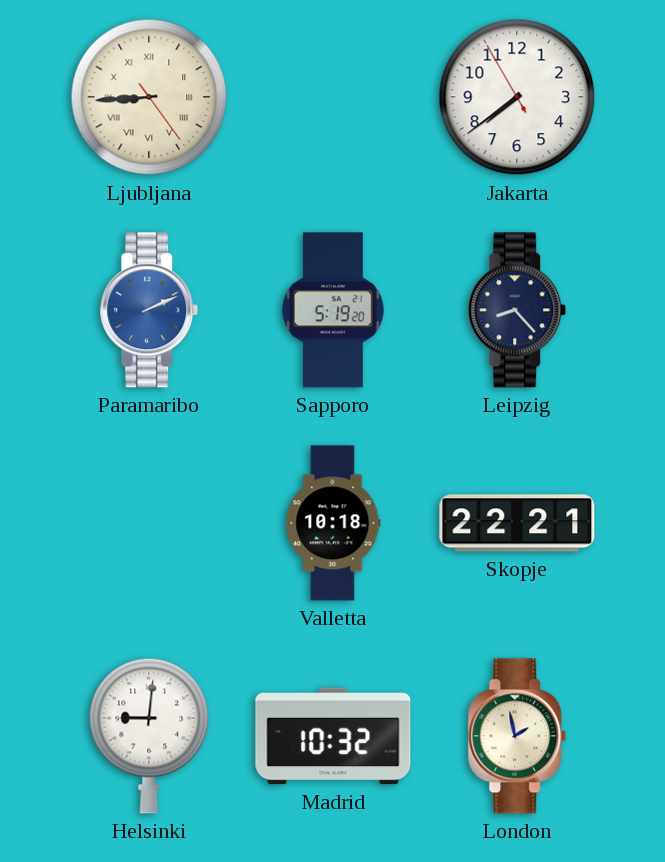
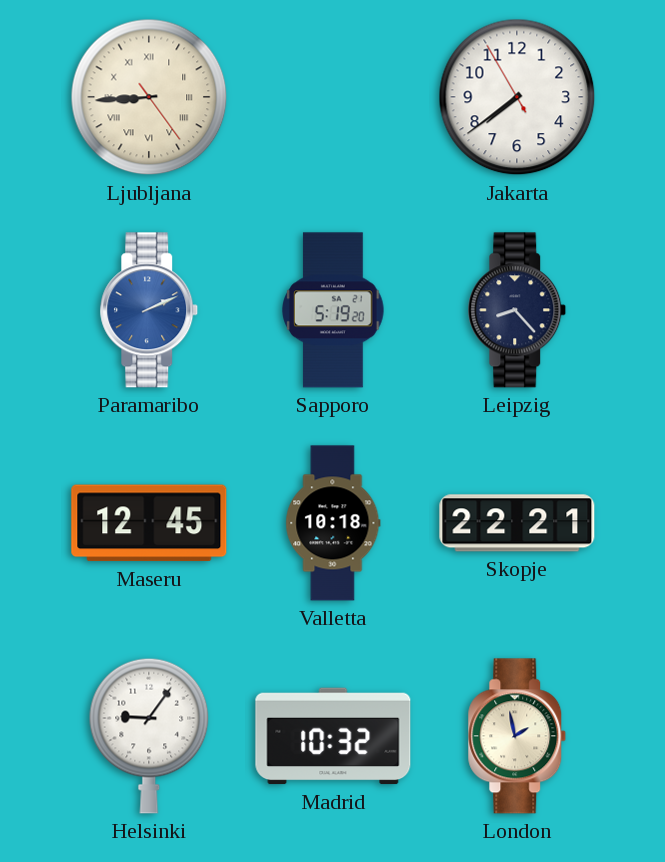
Maseru: none -> 12:45
Helsinki: 9:01 -> 9:06
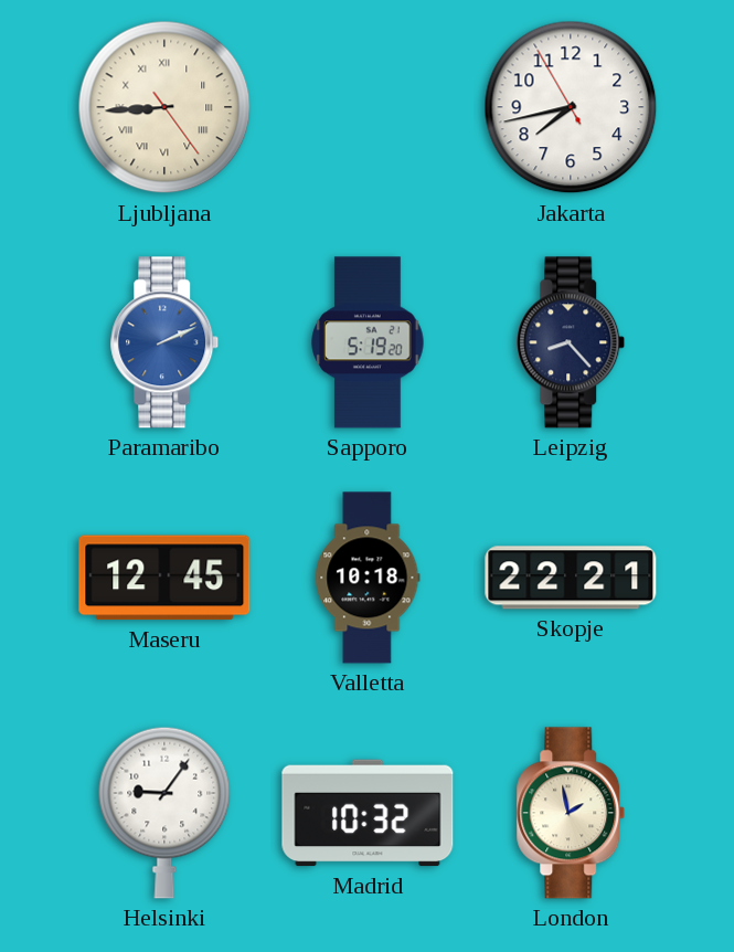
Jakarta: 7:38 -> 7:42
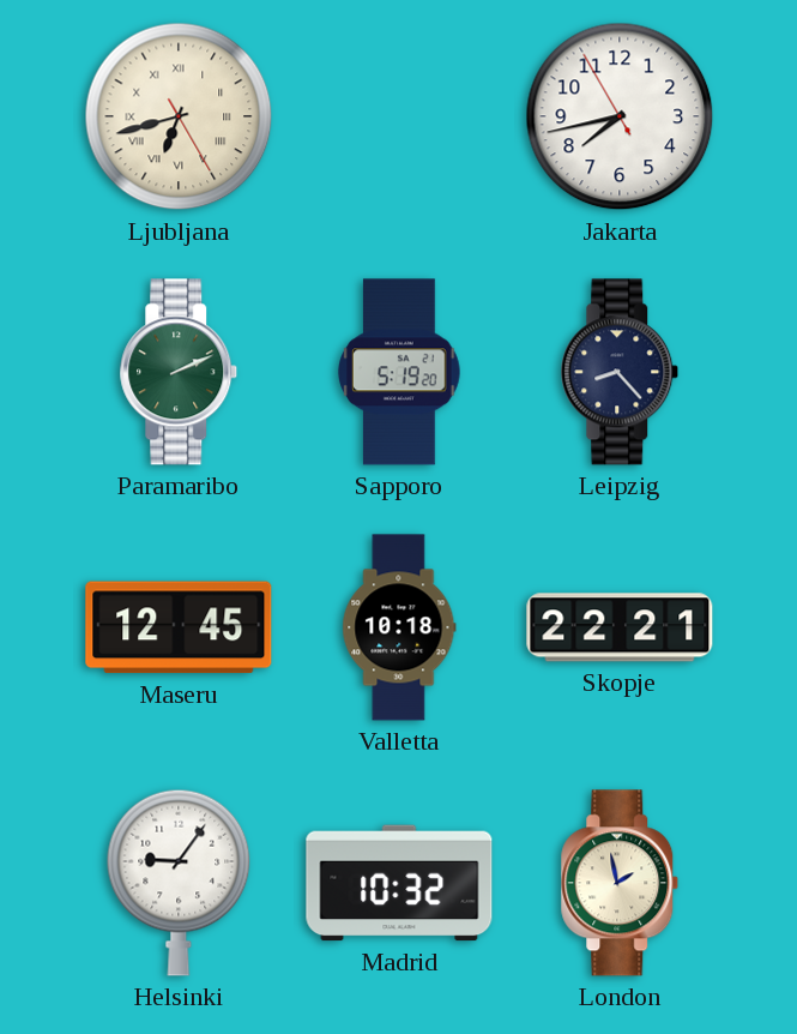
Ljubljana: 8:44 -> 6:42
Paramaribo dial: blue -> green
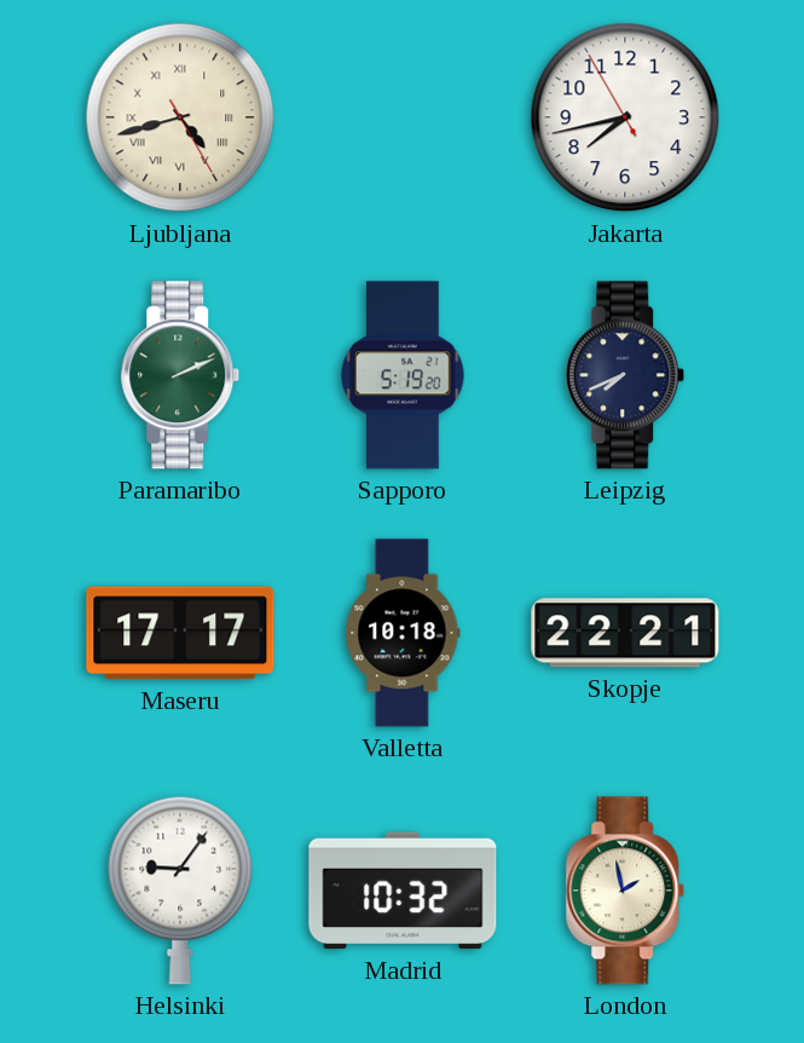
Ljubljana: 6:42 -> 4:42
Leipzig: 8:23 -> 7:41
Maseru: 12:45 -> 17:17
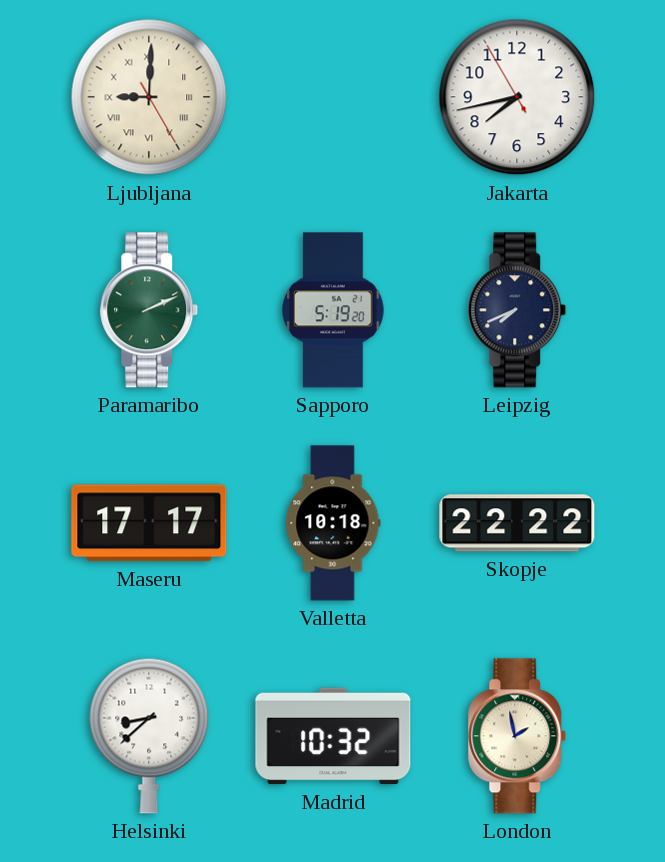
Ljubljana: 4:42 -> 9:00
Skopje: 22:21 -> 22:22
Helsinki: 9:06 -> 8:38
